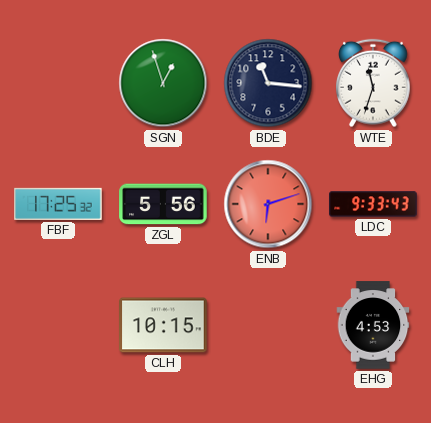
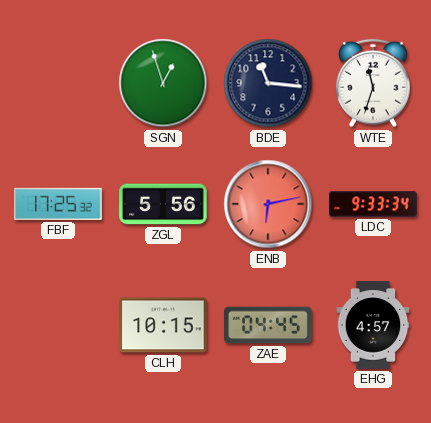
ENB: 6:12 -> 6:13
LDC: 9:33:43 -> 9:33:34
ZAE: none -> 04:45
EHG: 4:53 -> 4:57
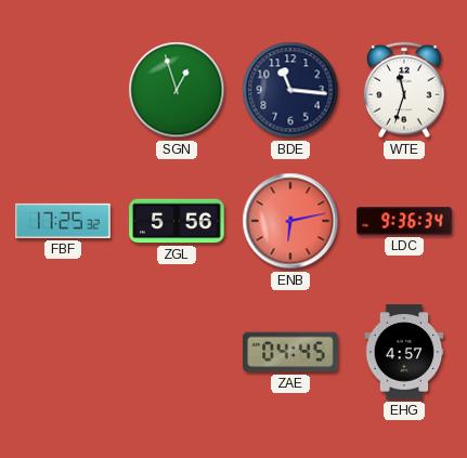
LDC: 9:33 -> 9:36
CLH: 10:15 -> none
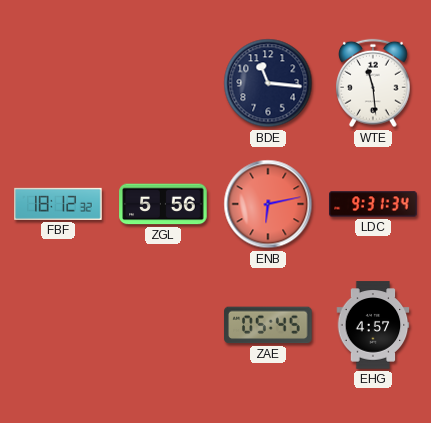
SGN: 12:57 -> none
WTE: 11:33 -> 11:29
FBF: 17:25 -> 18:12
LDC: 9:36 -> 9:31
ZAE: 04:45 -> 05:45
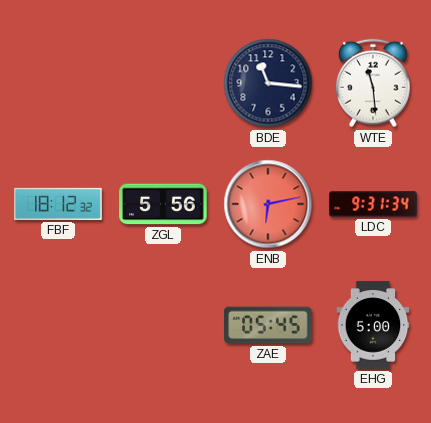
EHG: 4:57 -> 5:00
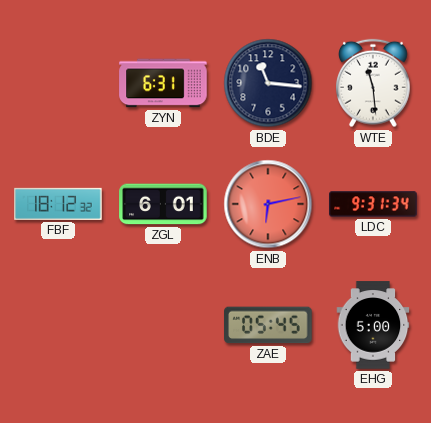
ZYN: none -> 6:31
ZGL: 5:56 -> 6:01
